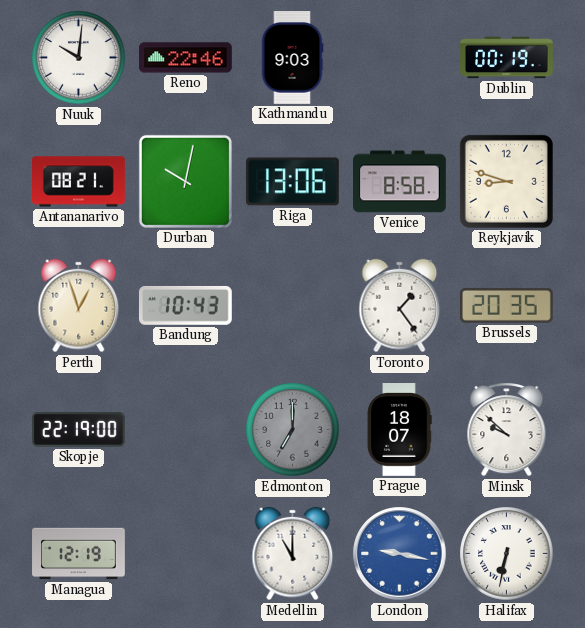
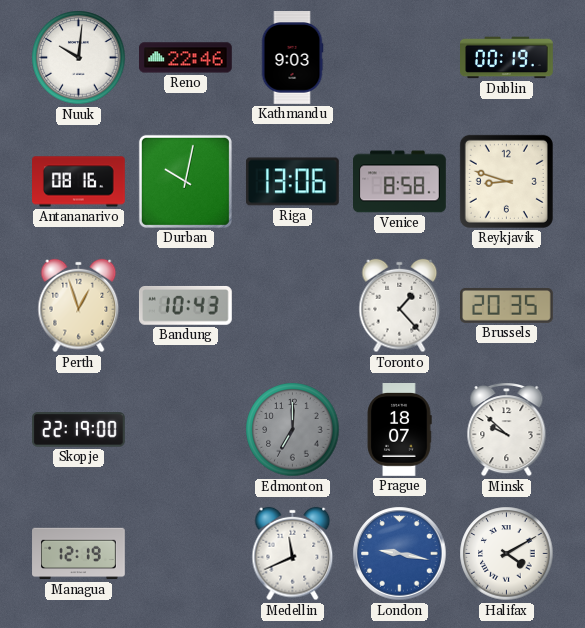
Antananarivo: 08:21 -> 08:16
Toronto: 1:24 -> 1:23
Medellin: 11:00 -> 11:41
Halifax: 6:32 -> 4:10
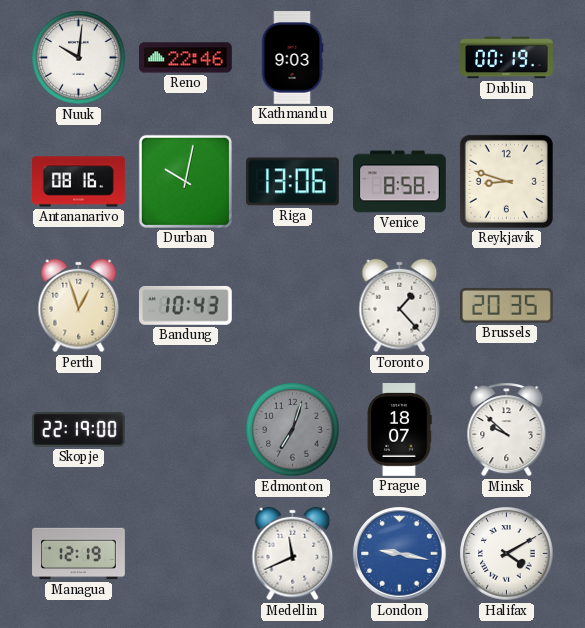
Edmonton: 7:00 -> 7:03
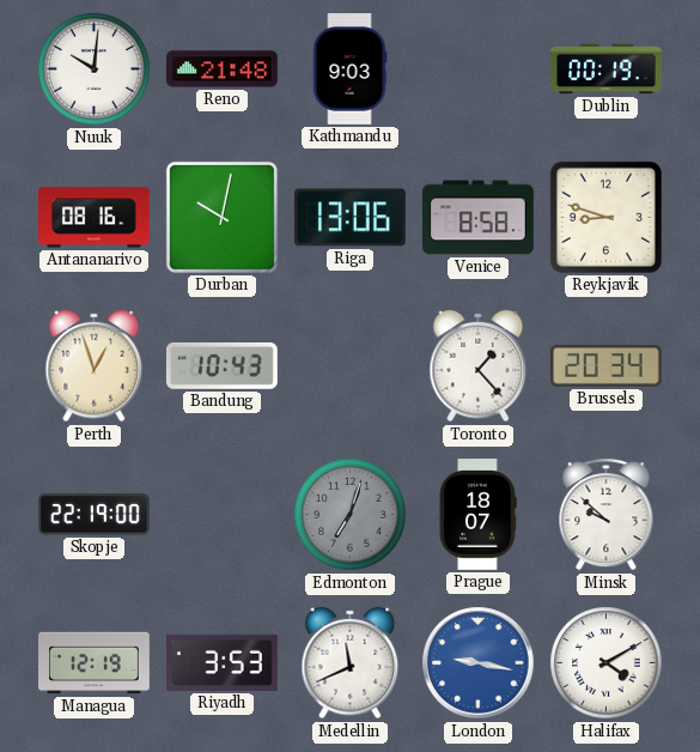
Reno: 22:46 -> 21:48
Brussels: 20:35 -> 20:34
Riyadh: none -> 3:53
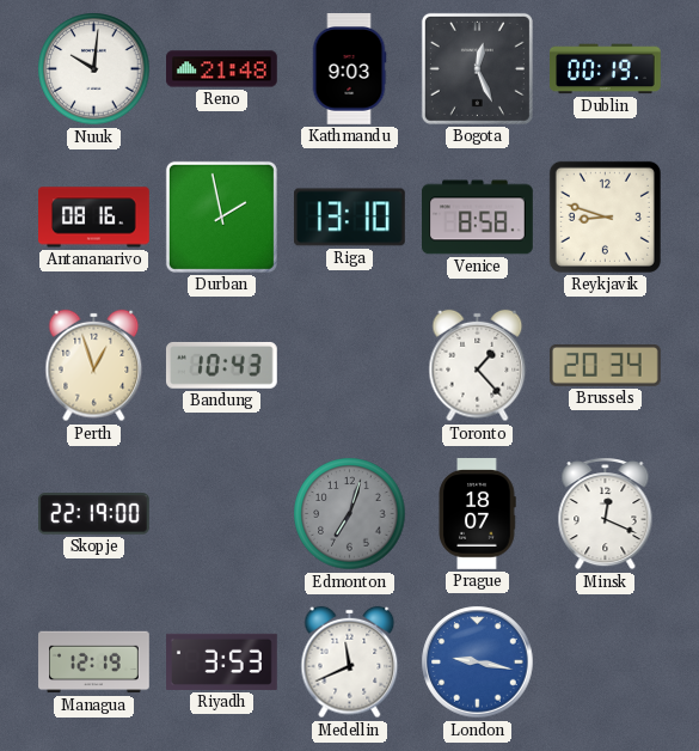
Bogota: none -> 12:26
Durban: 10:02 -> 1:58
Riga: 13:06 -> 13:10
Minsk: 9:52 -> 12:19
Halifax: 4:10 -> none
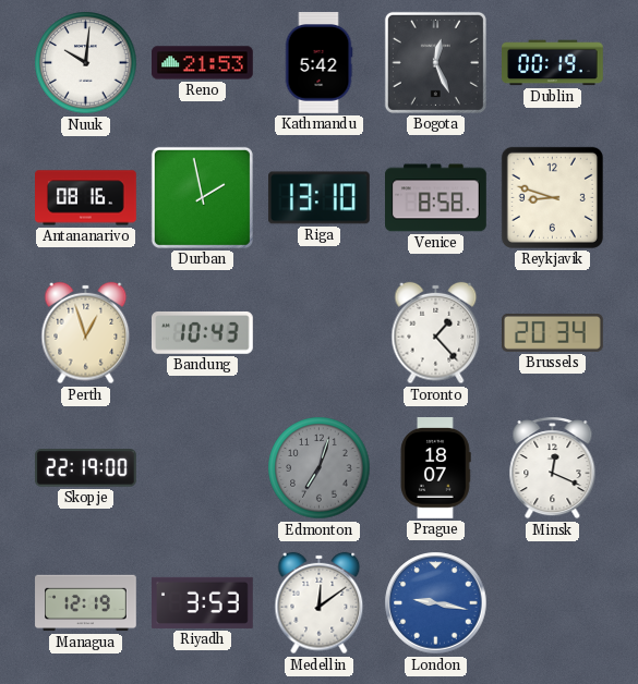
Reno: 21:48 -> 21:53
Kathmandu: 9:03 -> 5:42
Medellin: 11:41 -> 12:09
